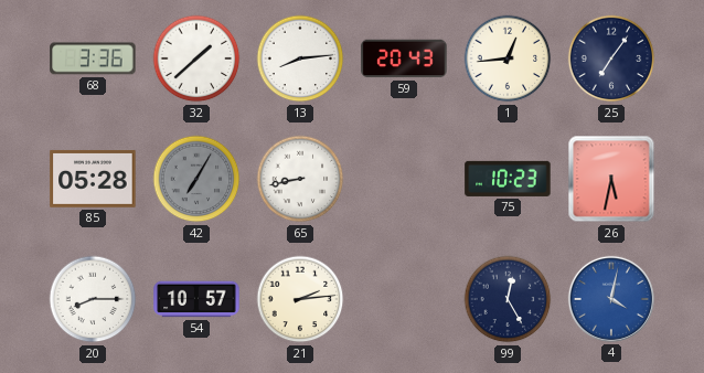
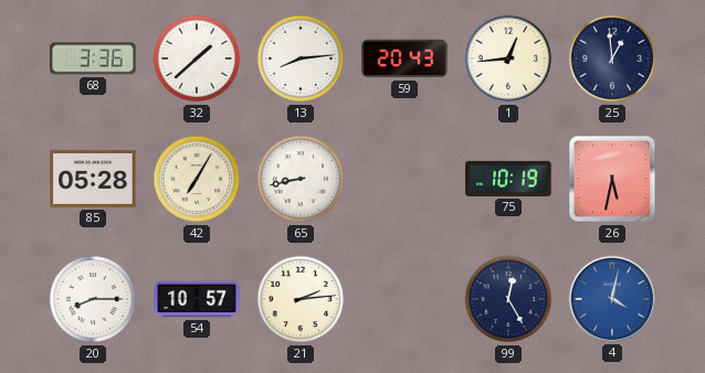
25: 7:06 -> 12:59
42 dial: grey -> cream
75: 10:23 -> 10:19
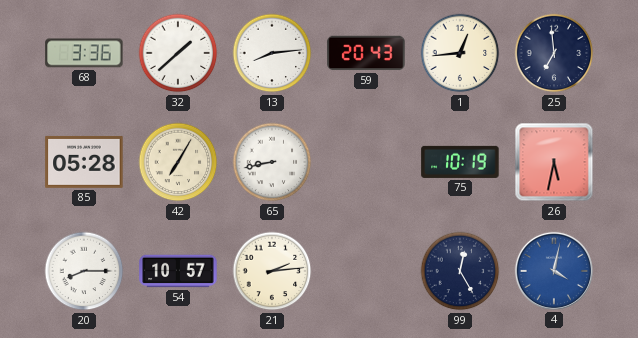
25: 12:59 -> 6:59
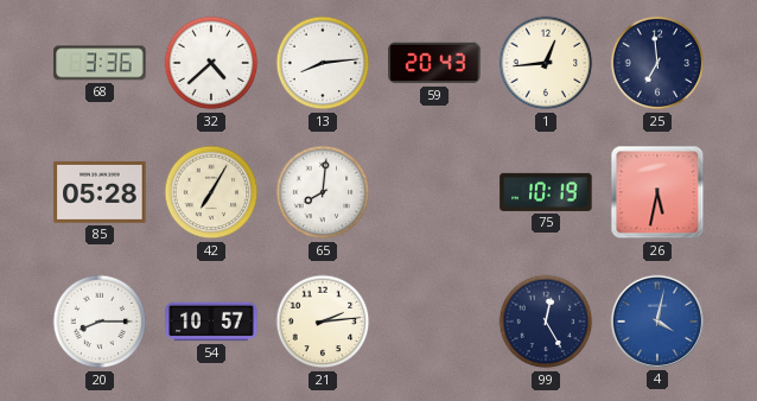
32: 1:38 -> 4:38
65: 8:43 -> 8:01
